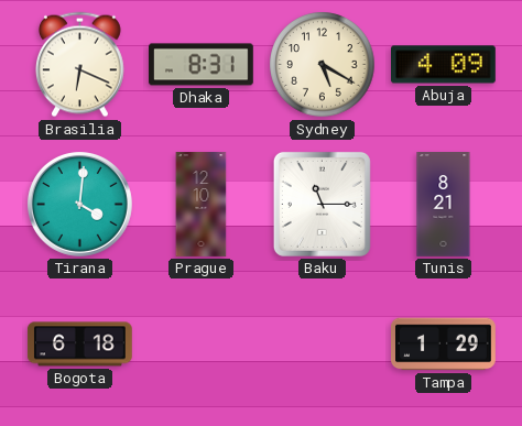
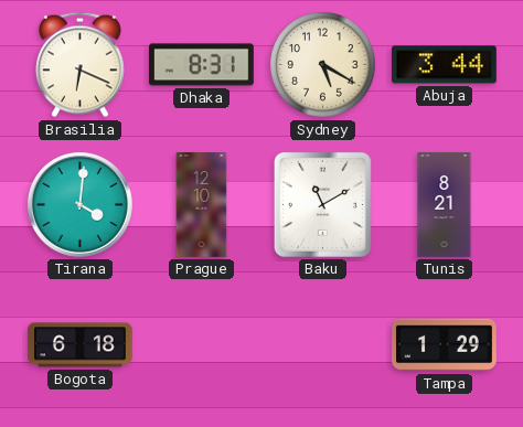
Abuja: 4:09 -> 3:44
Baku: 11:15 -> 11:10
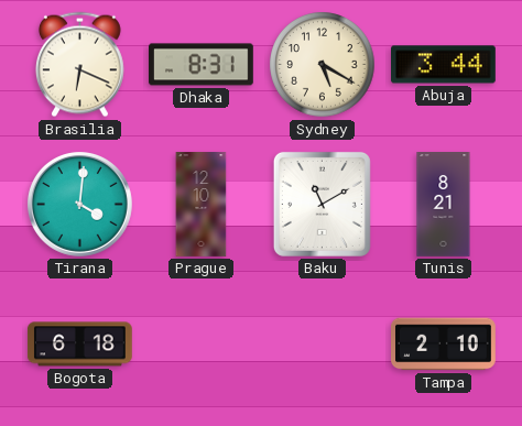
Tampa: 1:29 -> 2:10
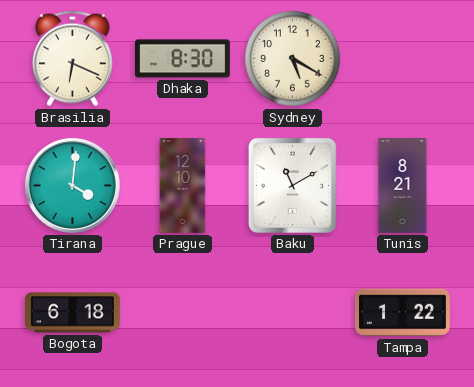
Dhaka: 8:31 -> 8:30
Abuja: 3:44 -> none
Tampa: 2:10 -> 1:22
